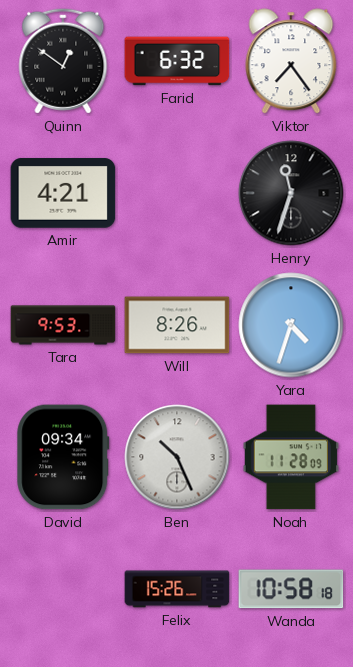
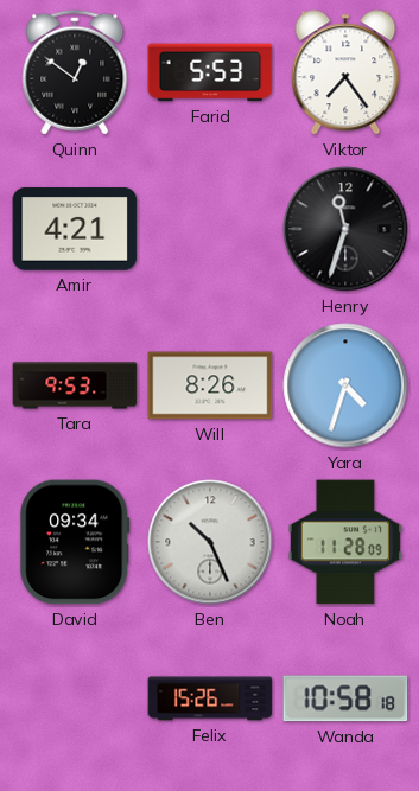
Farid: 6:32 -> 5:53
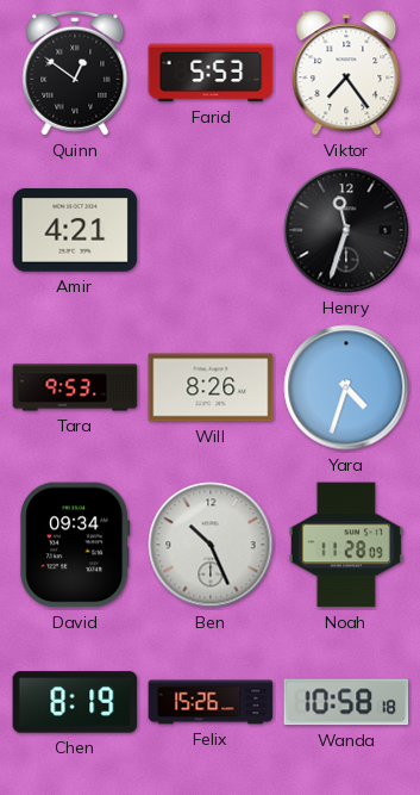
Chen: none -> 8:19
